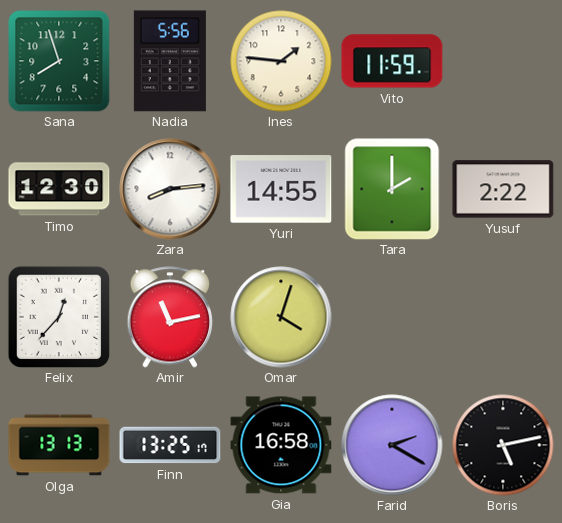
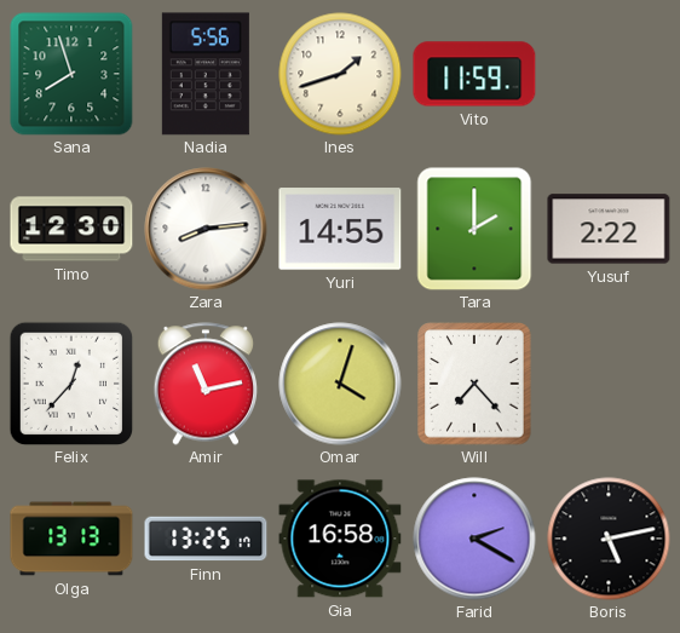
Ines: 1:46 -> 1:42
Will: none -> 7:23
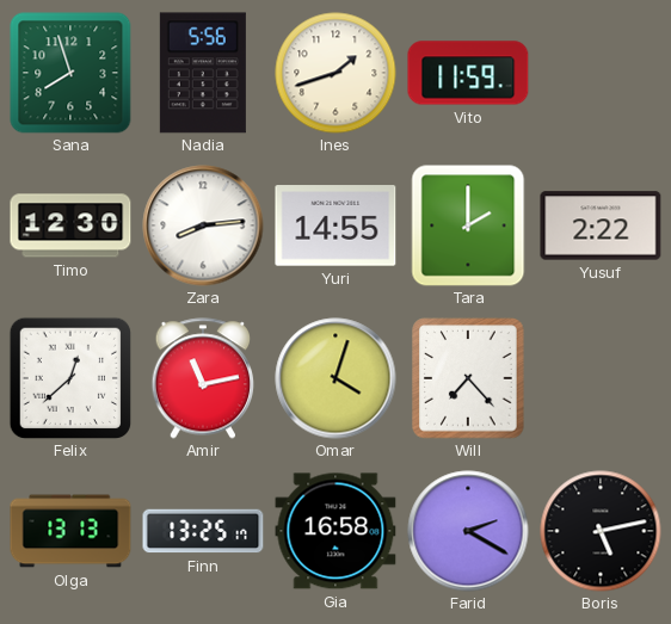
Felix: 12:37 -> 12:38
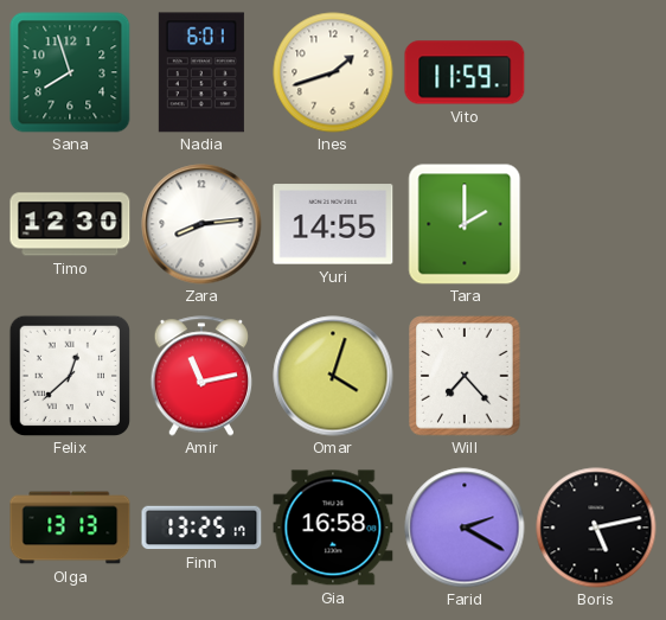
Nadia: 5:56 -> 6:01
Yusuf: 2:22 -> none
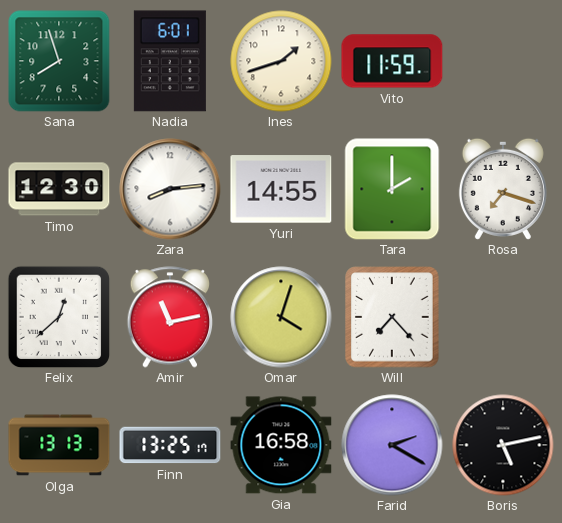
Rosa: none -> 7:18
